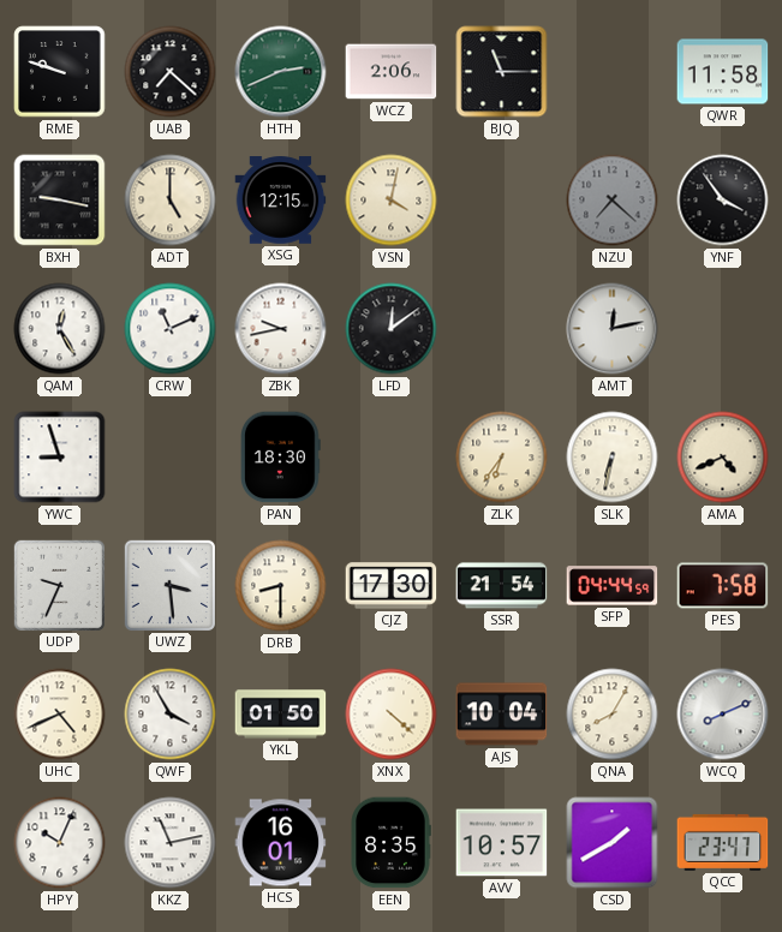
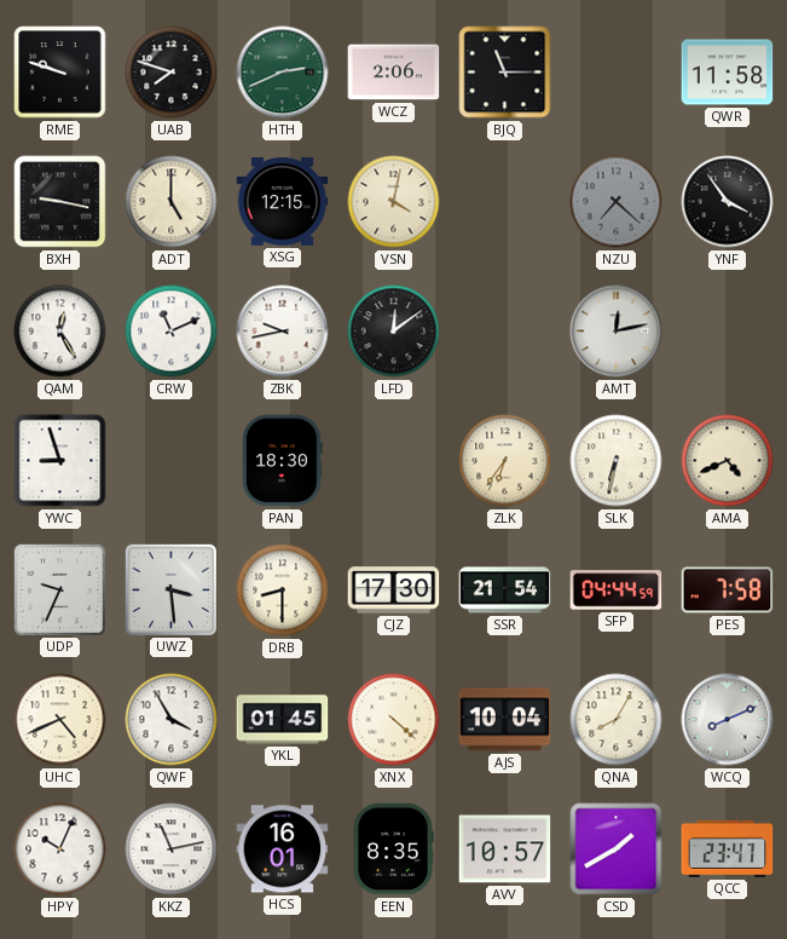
UAB: 7:22 -> 7:48
YKL: 01:50 -> 01:45
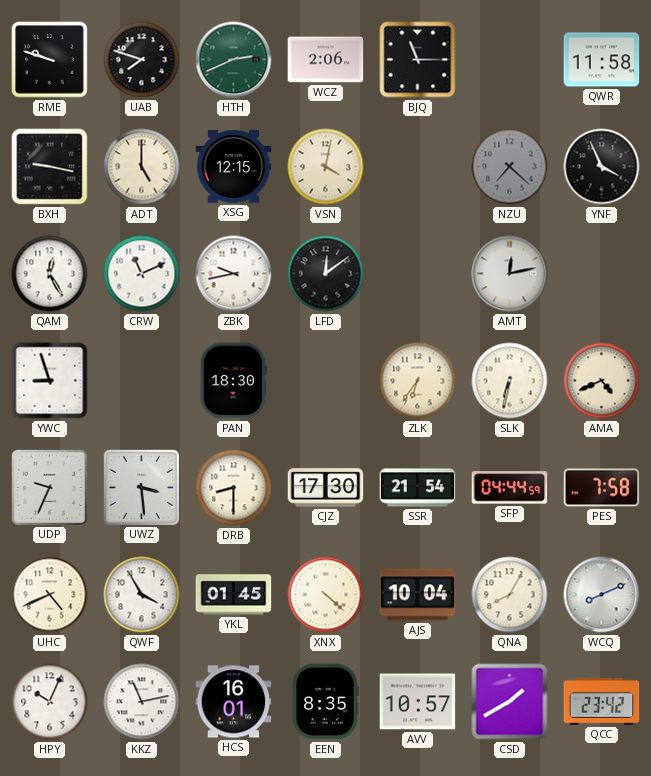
YNF: 3:54 -> 3:56
QCC: 23:47 -> 23:42
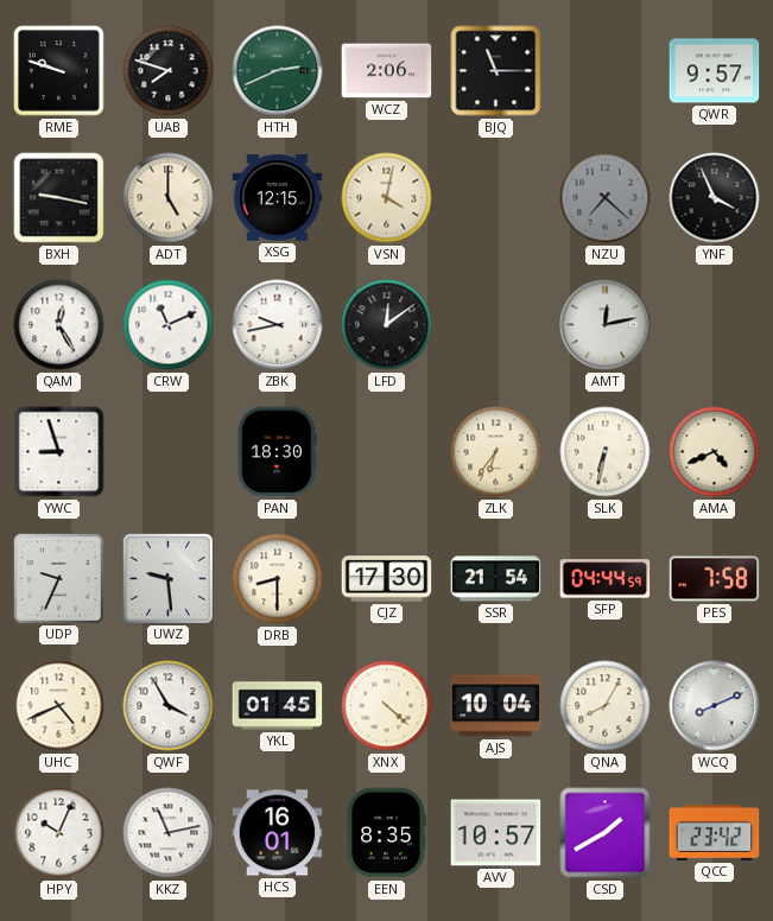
QWR: 11:58 -> 9:57
UWZ: 3:29 -> 9:29
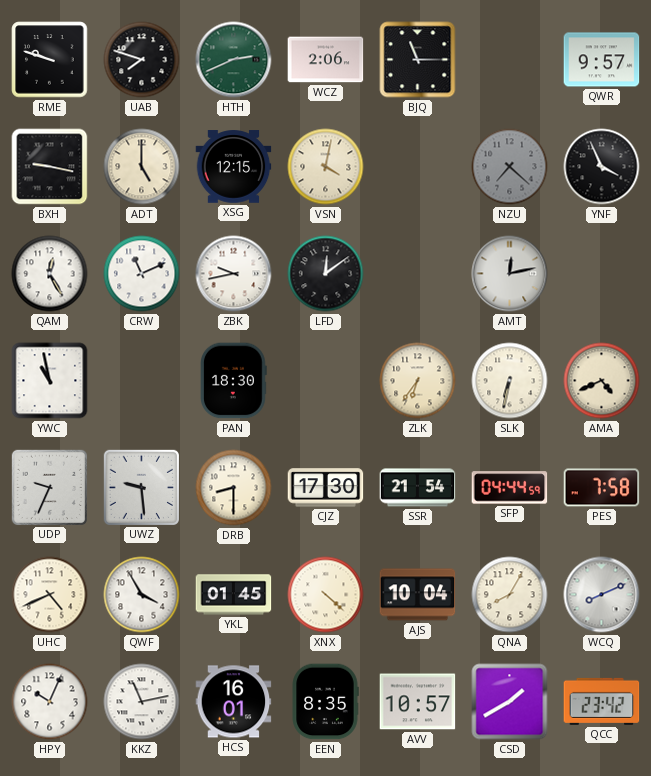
YWC: 8:57 -> 10:58
